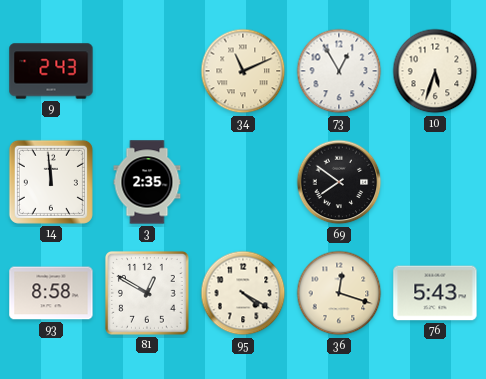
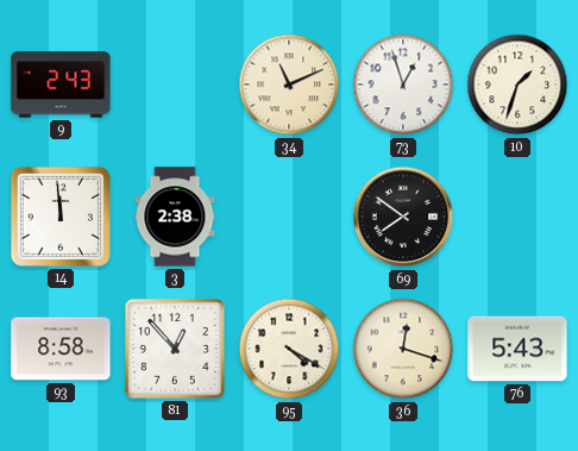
73: 12:55 -> 12:57
10: 5:33 -> 1:33
3: 2:35 -> 2:38
81: 12:50 -> 12:53
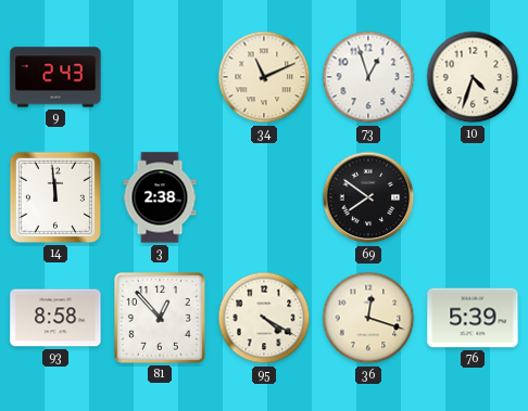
10: 1:33 -> 4:33
76: 5:43 -> 5:39
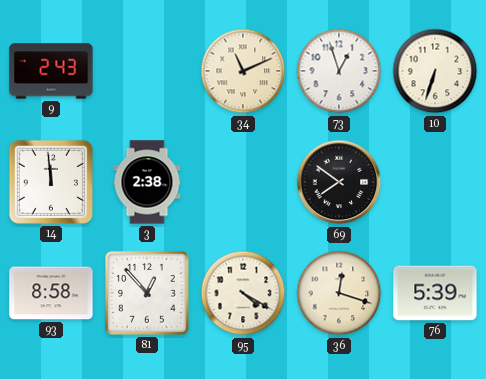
10: 4:33 -> 6:33
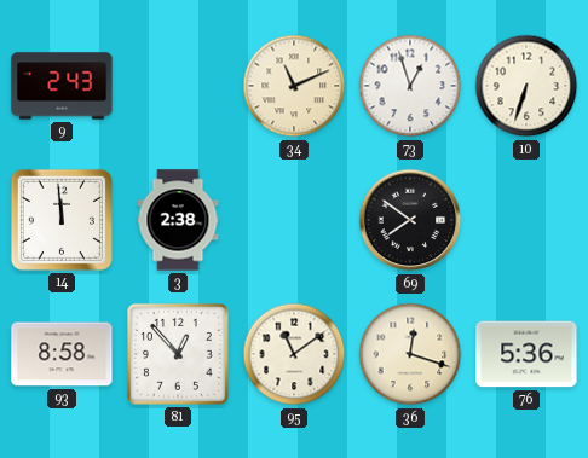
95: 4:20 -> 11:09
76: 5:39 -> 5:36
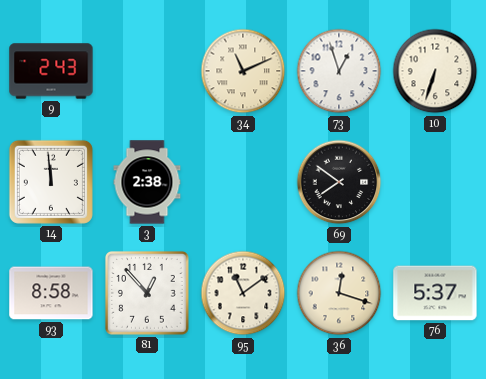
76: 5:36 -> 5:37
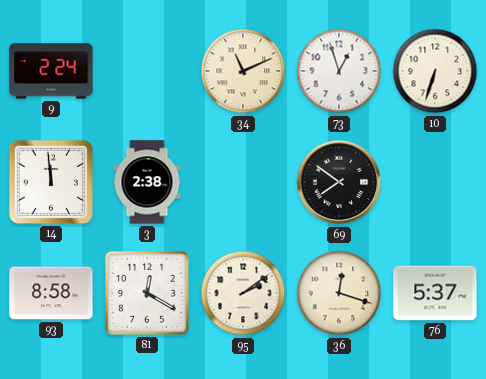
9: 2:43 -> 2:24
81: 12:53 -> 12:20
95: 11:09 -> 2:09
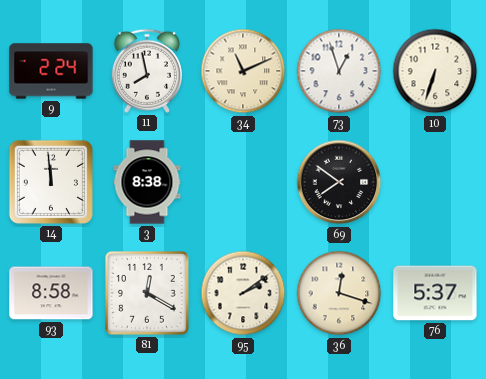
11: none -> 7:58
3: 2:38 -> 8:38
